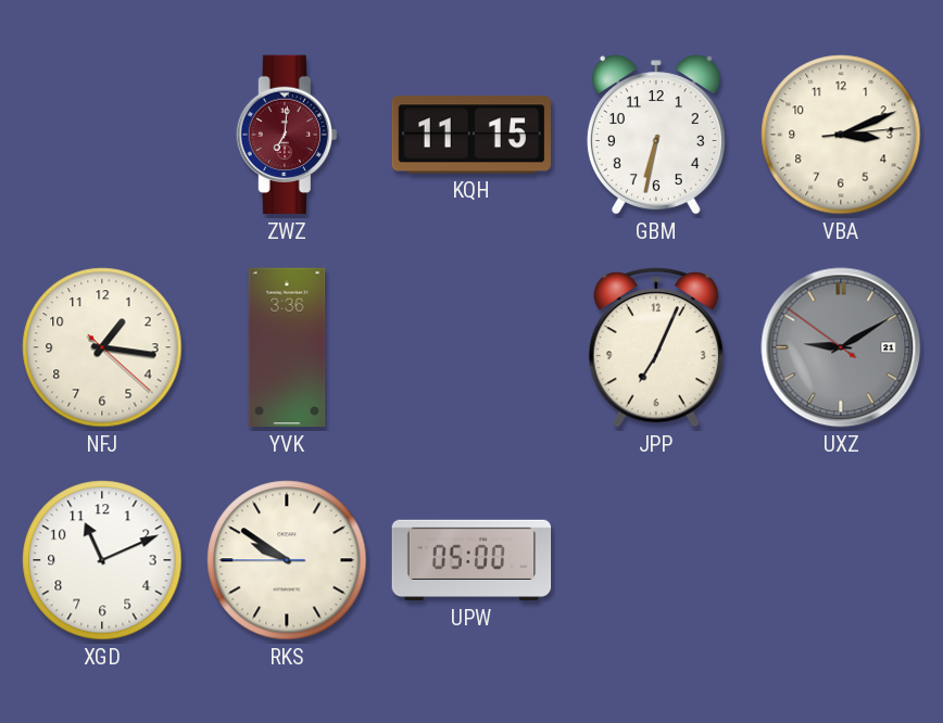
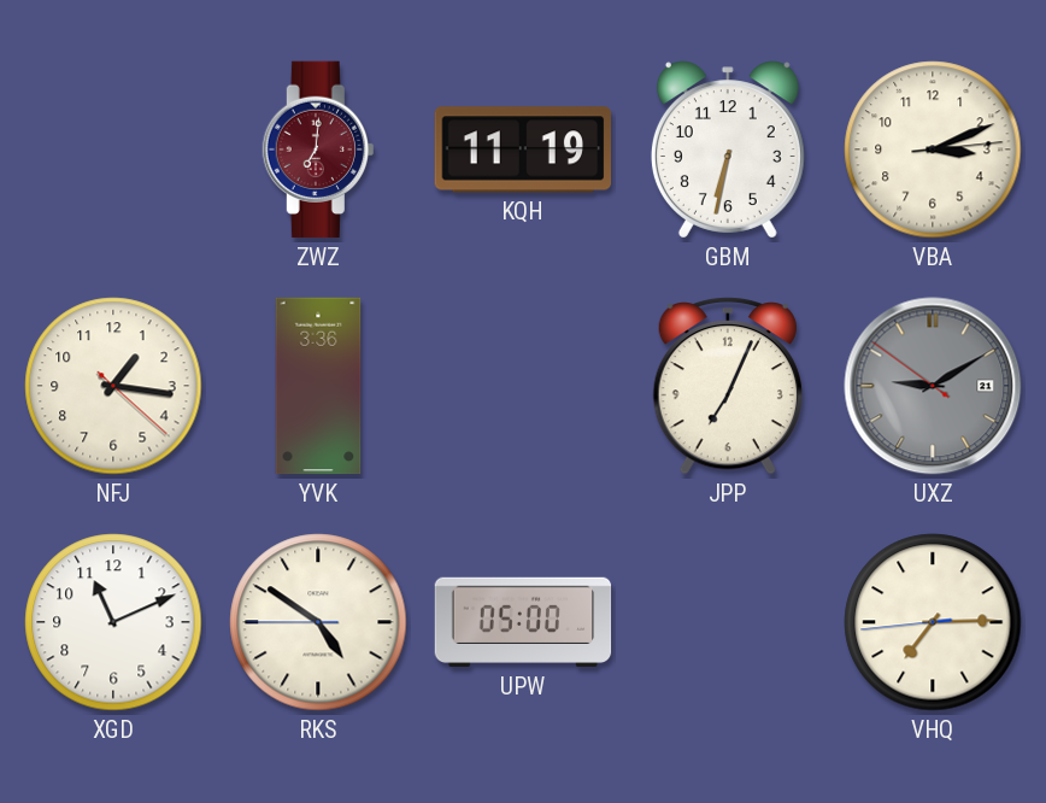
KQH: 11:15 -> 11:19
RKS: 9:50 -> 4:50
VHQ: none -> 7:14
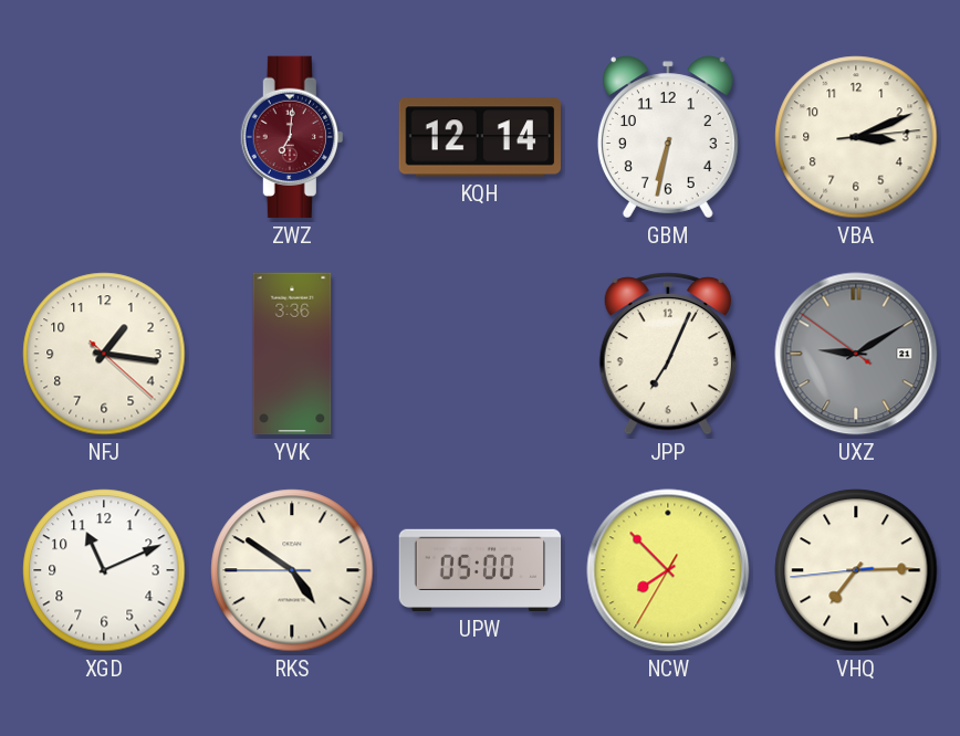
KQH: 11:19 -> 12:14
NCW: none -> 7:52
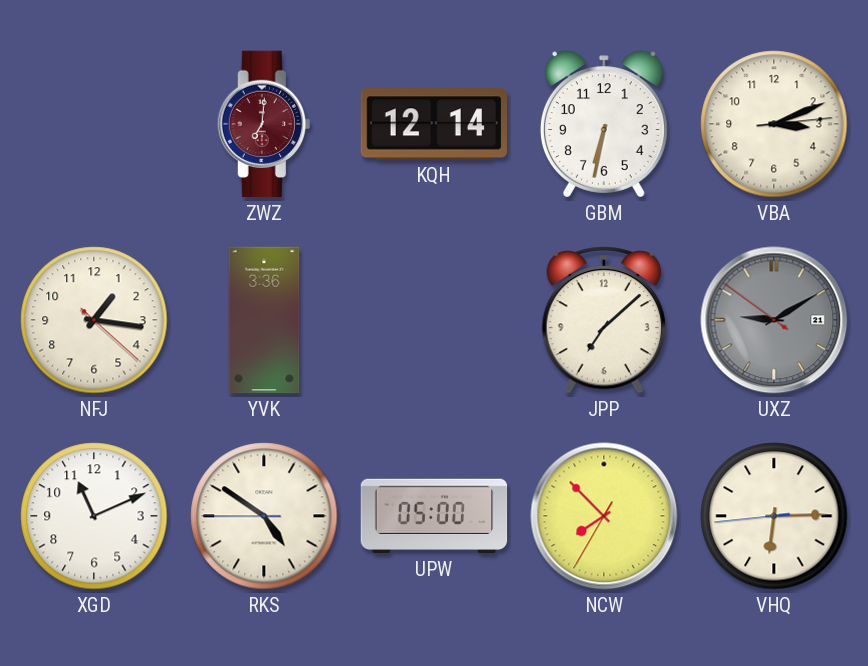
JPP: 7:04 -> 7:08
VHQ: 7:14 -> 6:14
